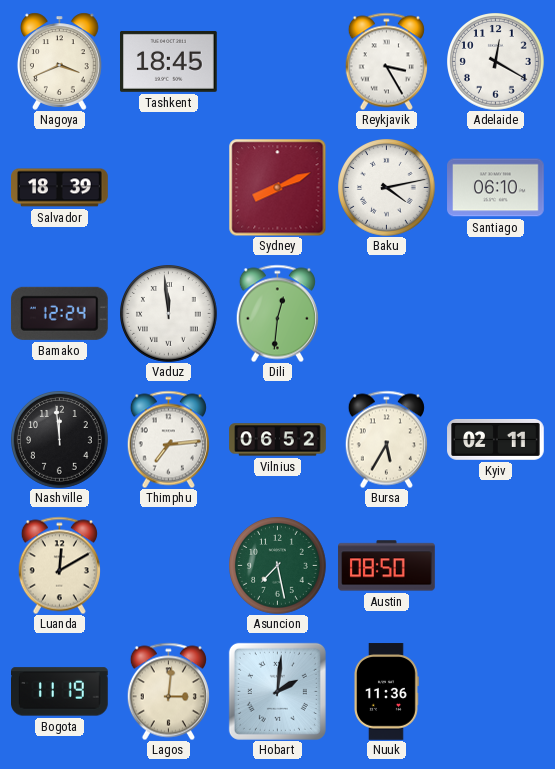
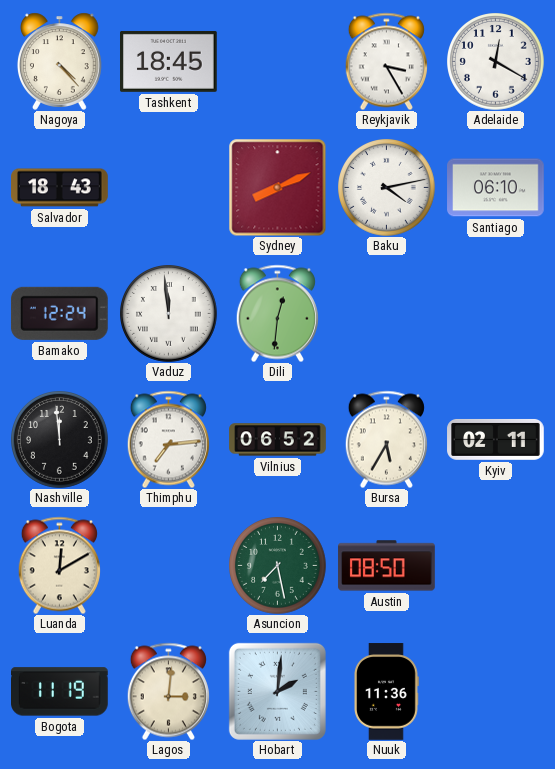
Nagoya: 3:41 -> 4:23
Salvador: 18:39 -> 18:43
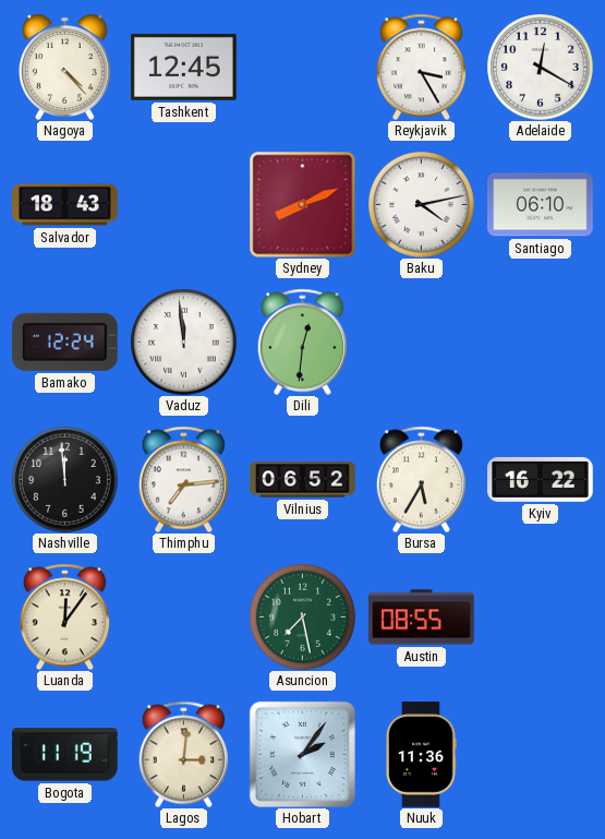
Tashkent: 18:45 -> 12:45
Kyiv: 02:11 -> 16:22
Luanda: 12:10 -> 12:06
Austin: 08:50 -> 08:55
Hobart: 2:01 -> 2:06
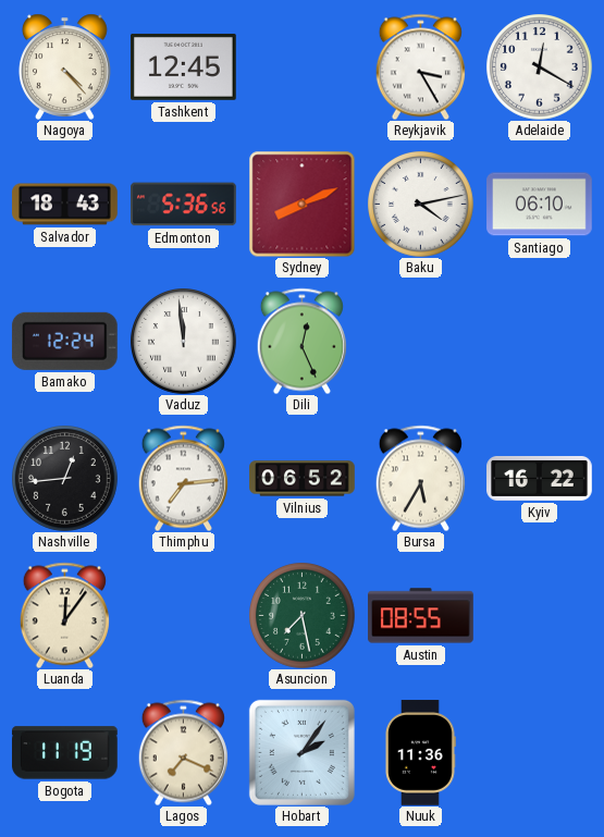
Edmonton: none -> 5:36
Dili: 12:31 -> 12:26
Nashville: 11:59 -> 12:44
Lagos: 3:01 -> 7:19
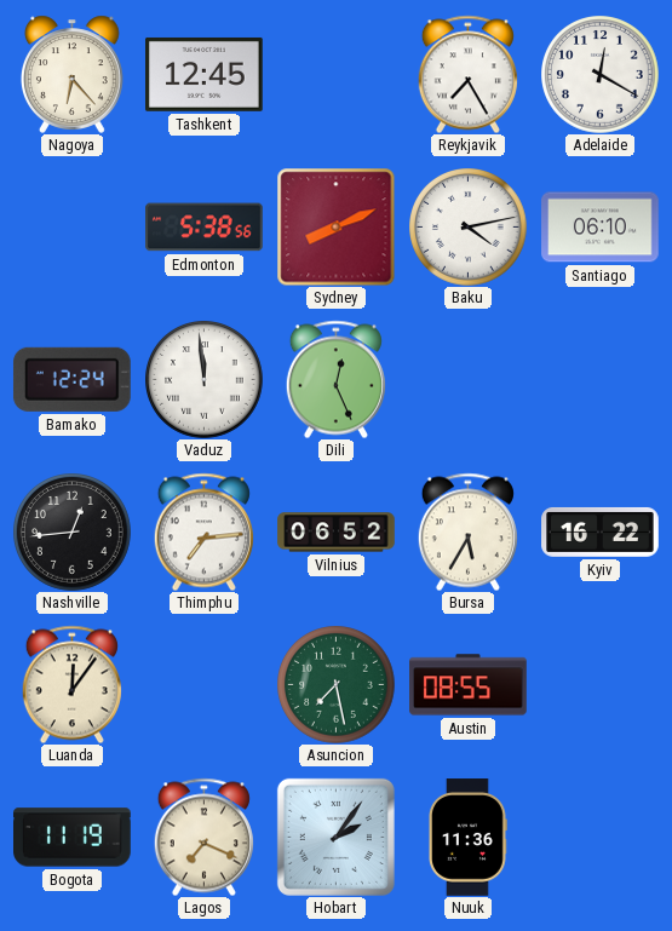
Nagoya: 4:23 -> 6:23
Reykjavik: 3:25 -> 7:25
Salvador: 18:43 -> none
Edmonton: 5:36 -> 5:38
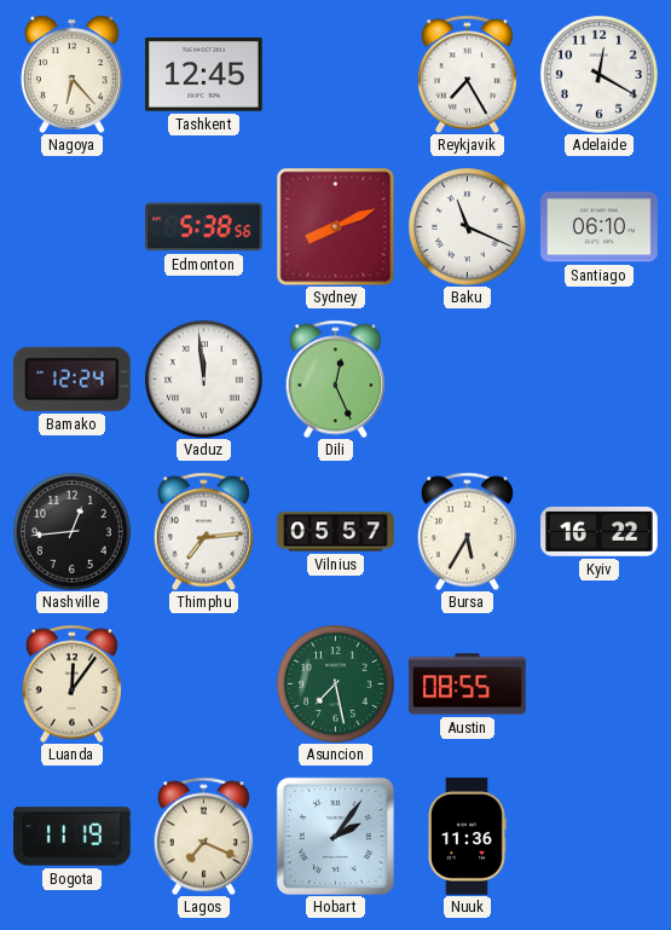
Baku: 4:13 -> 11:19
Vilnius: 06:52 -> 05:57
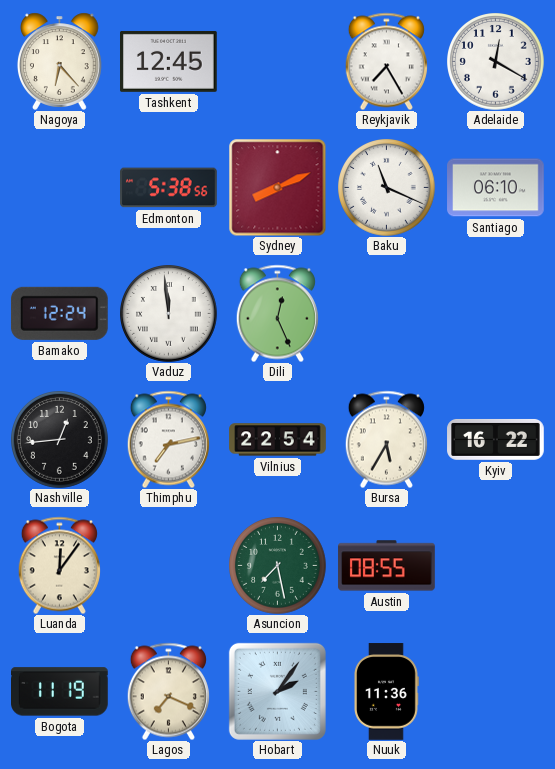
Thimphu: 7:14 -> 7:13
Vilnius: 05:57 -> 22:54
